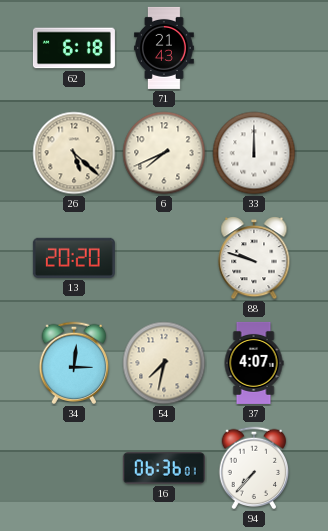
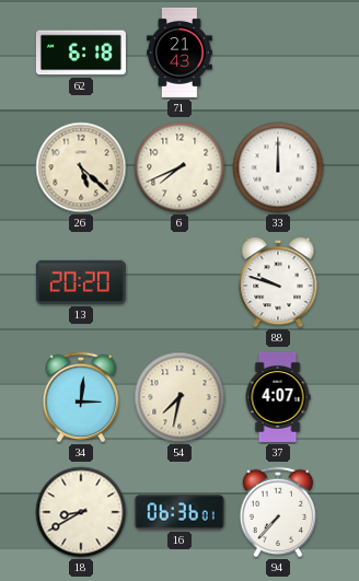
18: none -> 8:40
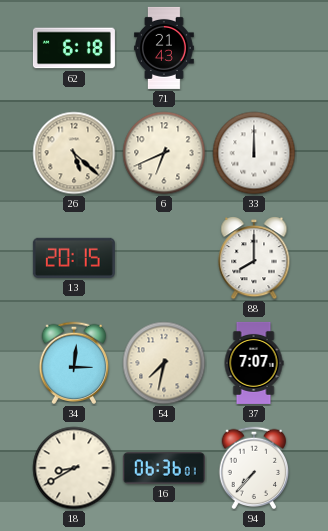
6: 7:41 -> 6:41
13: 20:20 -> 20:15
88: 9:48 -> 8:00
37: 4:07 -> 7:07
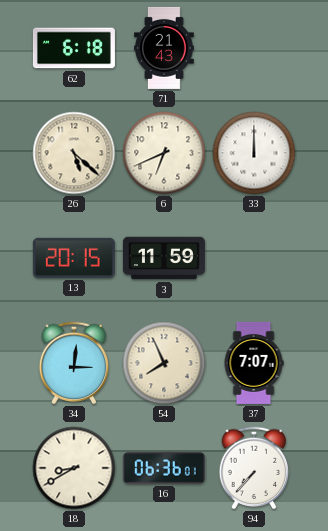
3: none -> 11:59
88: 8:00 -> none
54: 7:32 -> 7:56
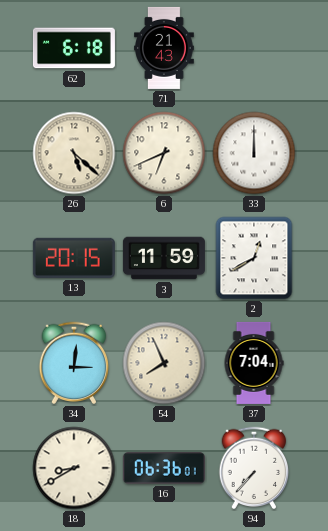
2: none -> 12:40
37: 7:07 -> 7:04
